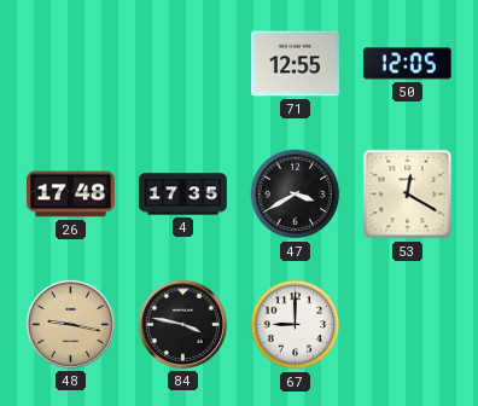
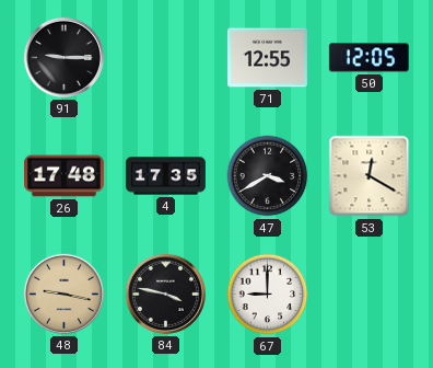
91: none -> 9:15
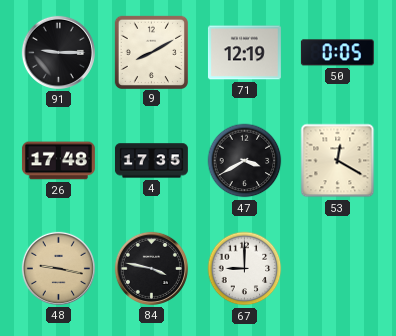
9: none -> 8:10
71: 12:55 -> 12:19
50: 12:05 -> 0:05
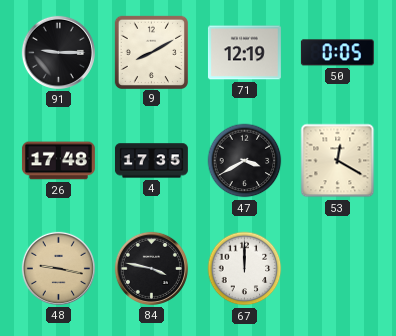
67: 9:00 -> 12:00
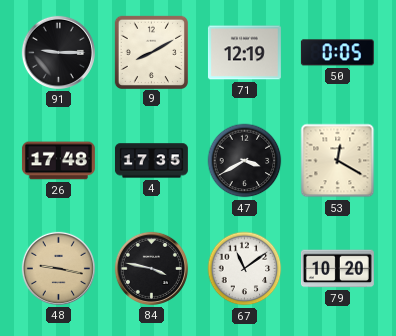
67: 12:00 -> 11:09
79: none -> 10:20
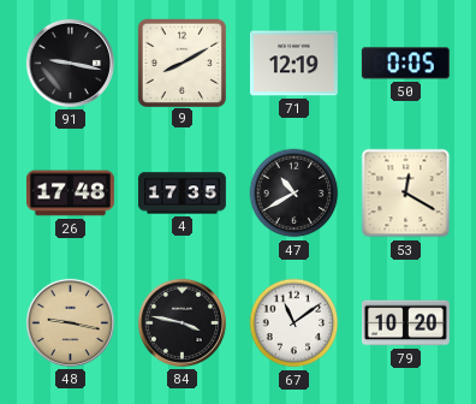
91: 9:15 -> 9:17
47: 3:40 -> 10:40
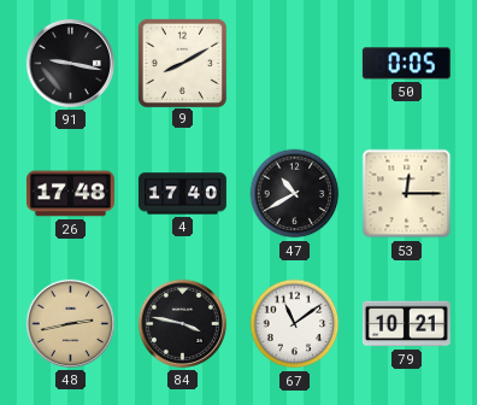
71: 12:19 -> none
4: 17:35 -> 17:40
53: 12:20 -> 12:15
48: 9:17 -> 2:43
79: 10:20 -> 10:21
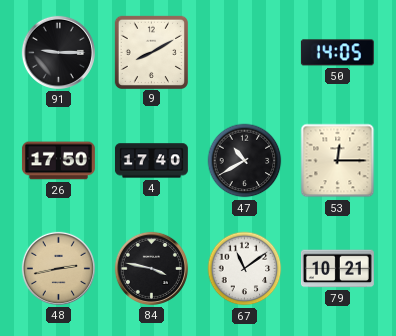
91: 9:17 -> 9:15
50: 0:05 -> 14:05
26: 17:48 -> 17:50
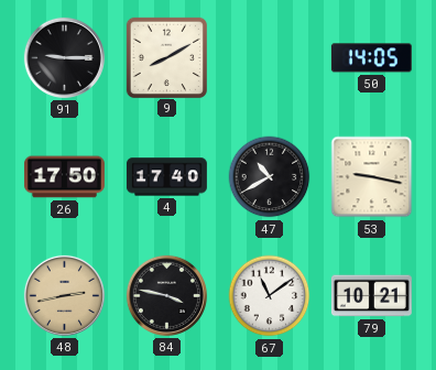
53: 12:15 -> 9:17
